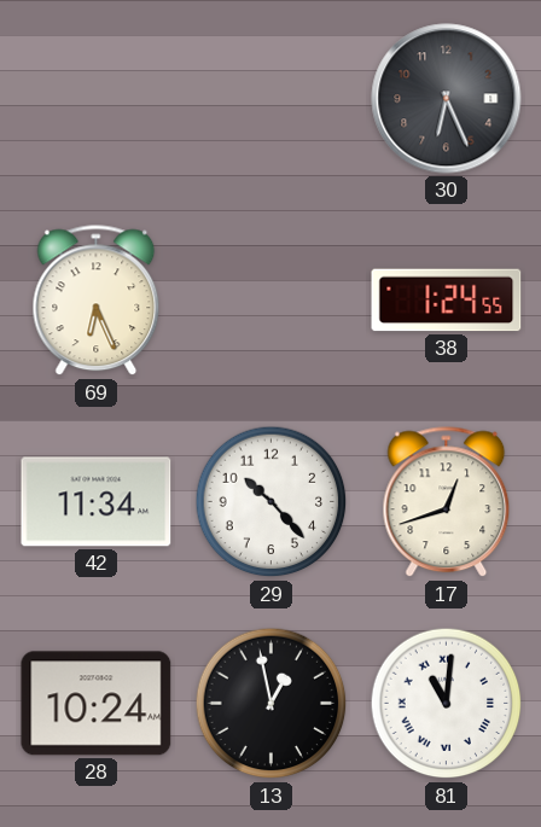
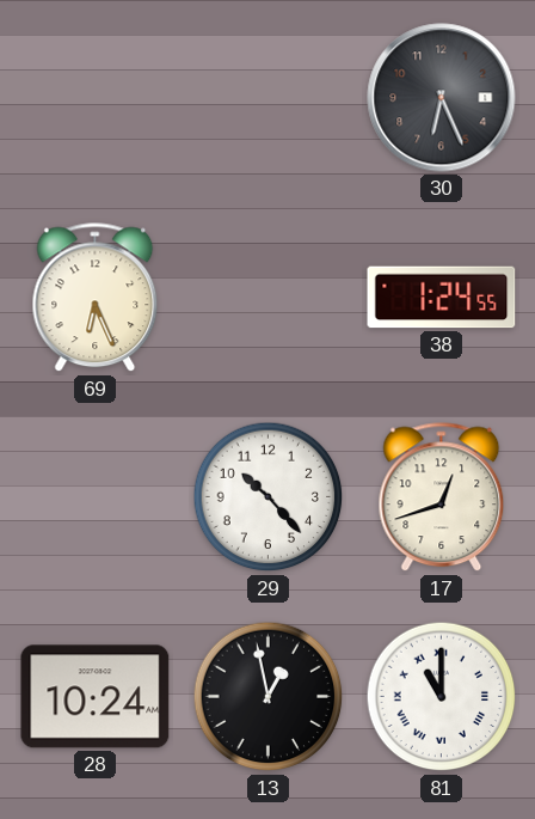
42: 11:34 -> none
81: 11:01 -> 11:00
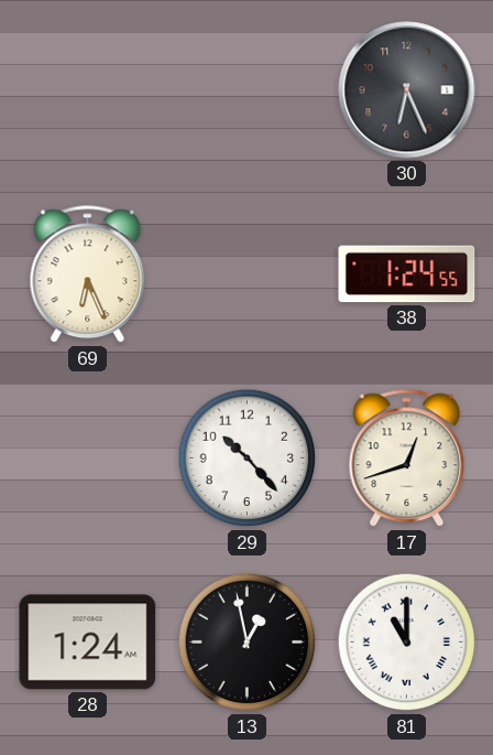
28: 10:24 -> 1:24
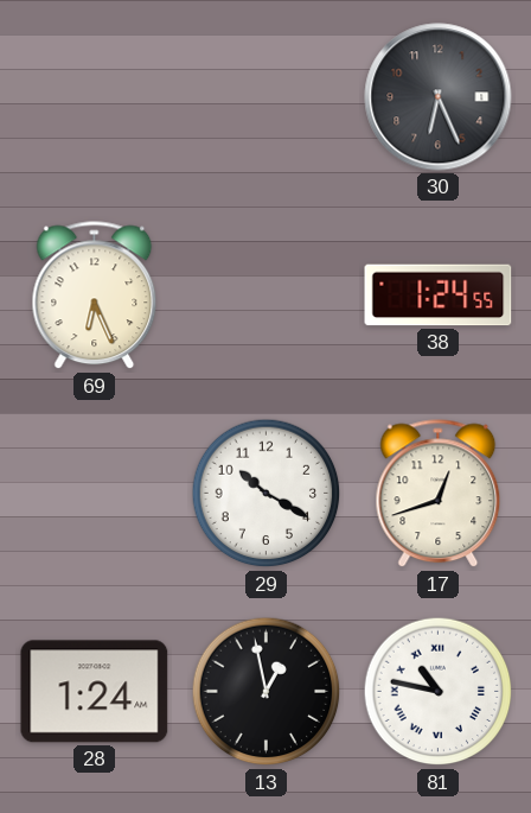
29: 10:23 -> 10:20
81: 11:00 -> 10:47
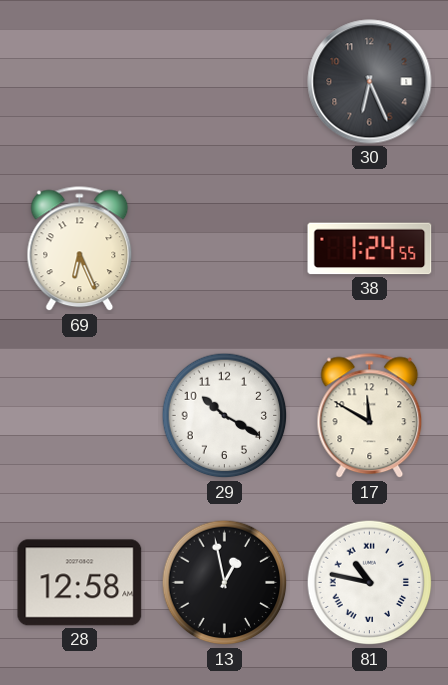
17: 12:42 -> 11:50
28: 1:24 -> 12:58
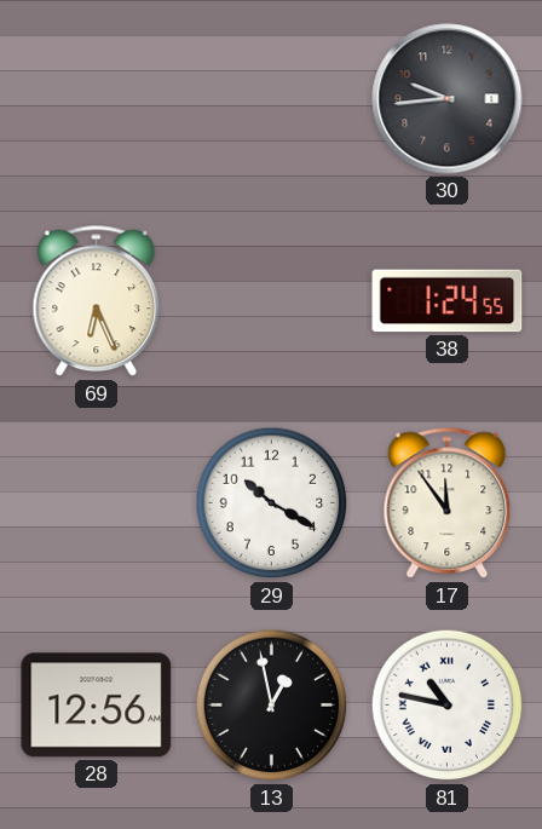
30: 6:26 -> 9:44
17: 11:50 -> 11:54
28: 12:58 -> 12:56
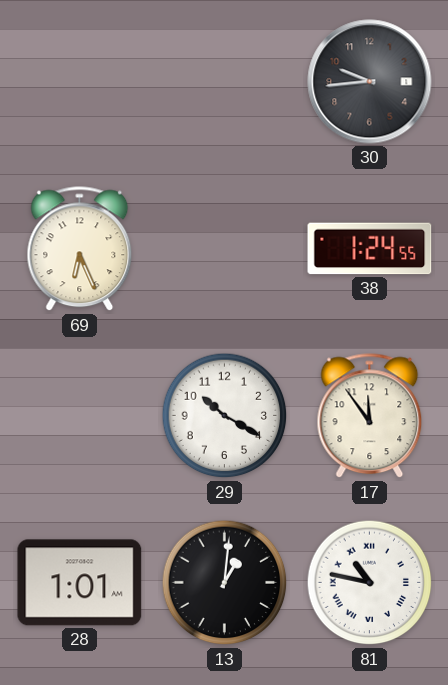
28: 12:56 -> 1:01
13: 12:58 -> 1:01
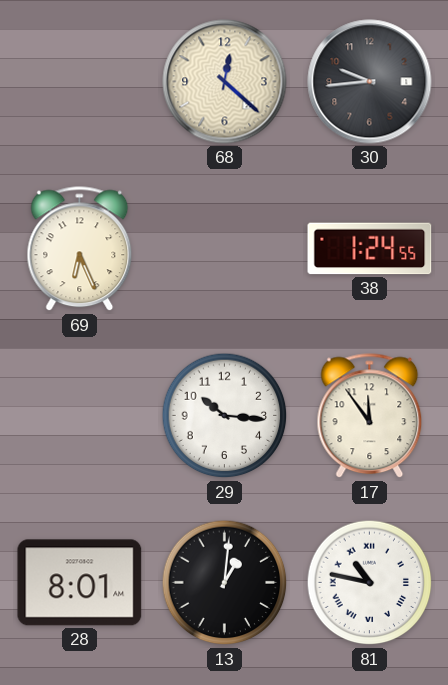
68: none -> 12:22
29: 10:20 -> 10:16
28: 1:01 -> 8:01
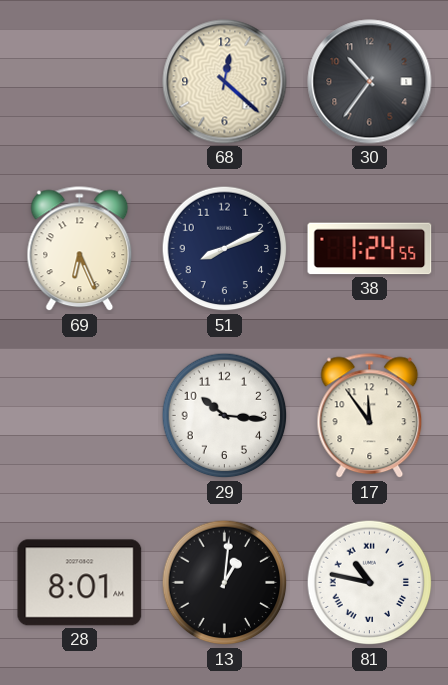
30: 9:44 -> 10:36
51: none -> 8:11
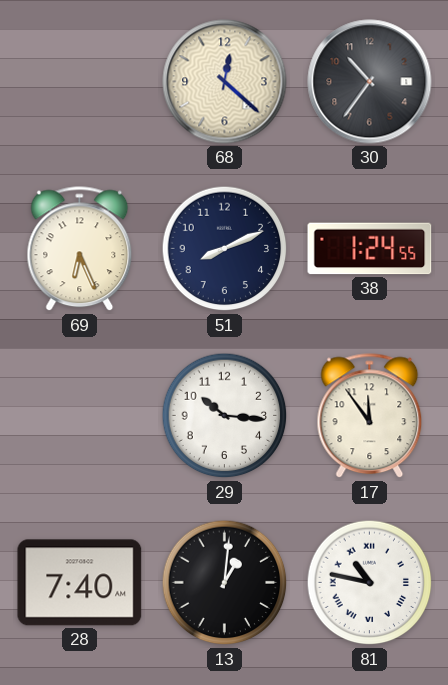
28: 8:01 -> 7:40
